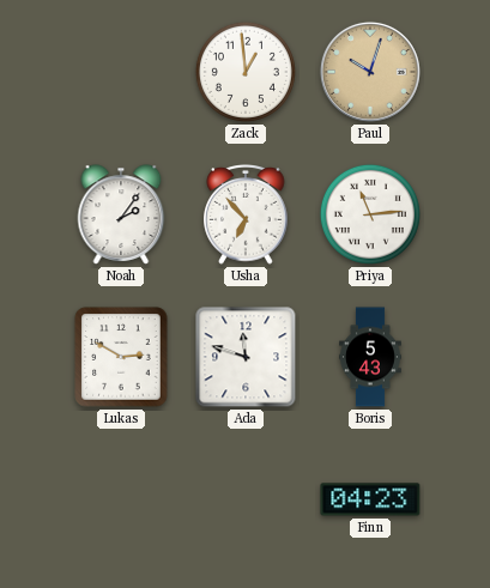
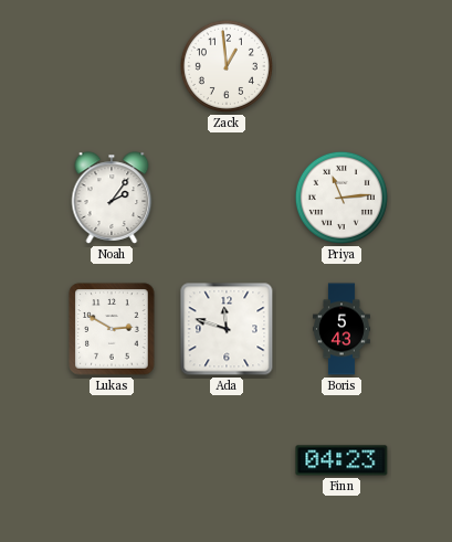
Paul: 10:03 -> none
Usha: 6:53 -> none
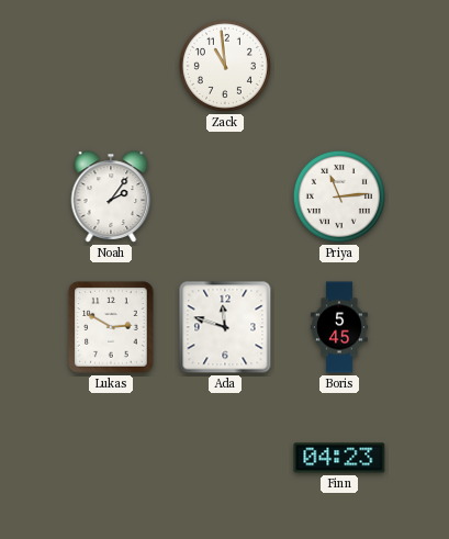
Zack: 12:59 -> 10:59
Boris: 5:43 -> 5:45
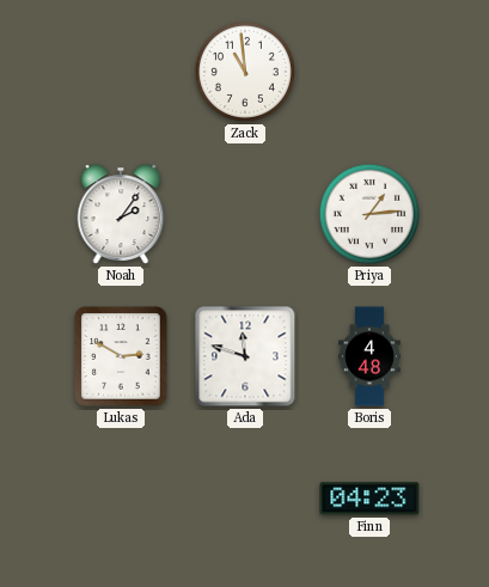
Priya: 11:14 -> 1:14
Boris: 5:45 -> 4:48
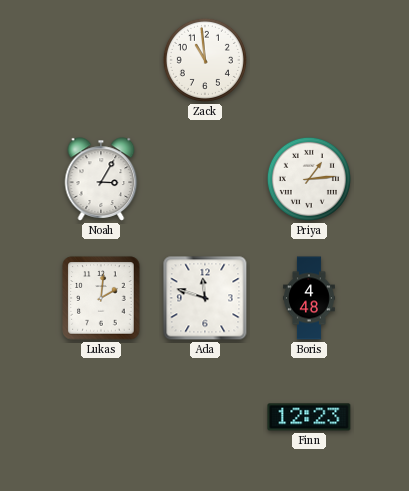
Noah: 2:06 -> 3:05
Lukas: 2:50 -> 2:01
Finn: 04:23 -> 12:23
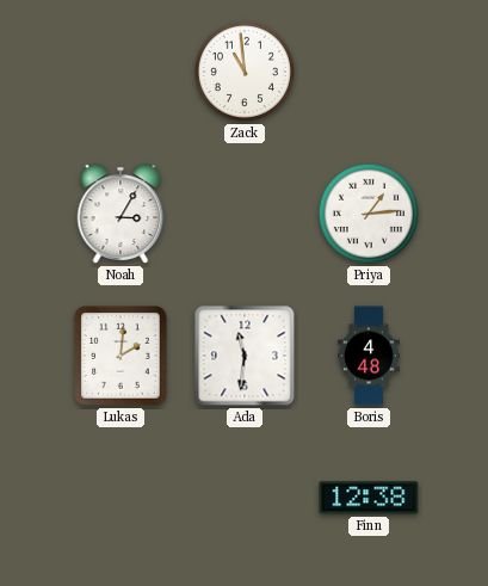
Ada: 11:48 -> 11:31
Finn: 12:23 -> 12:38
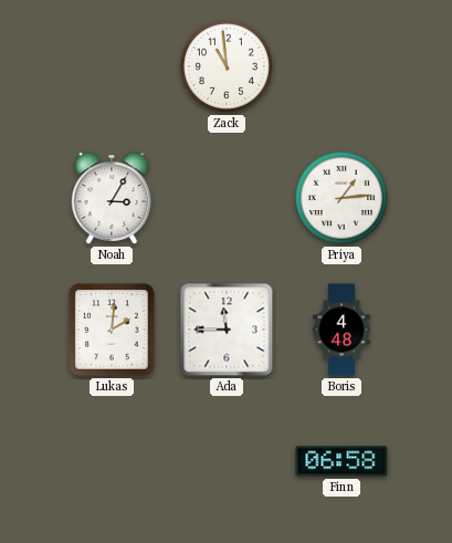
Ada: 11:31 -> 11:45
Finn: 12:38 -> 06:58
